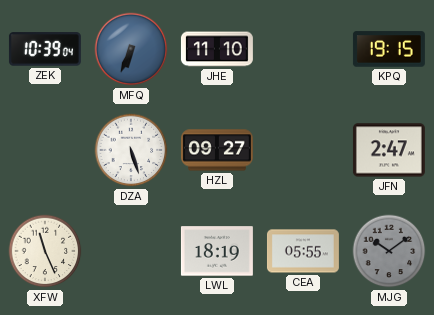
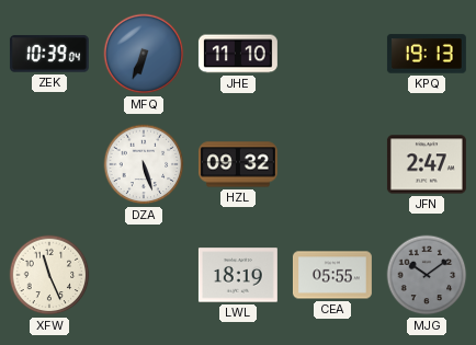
KPQ: 19:15 -> 19:13
HZL: 09:27 -> 09:32
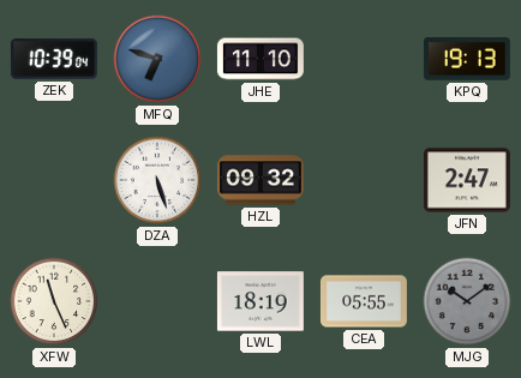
MFQ: 6:34 -> 6:48
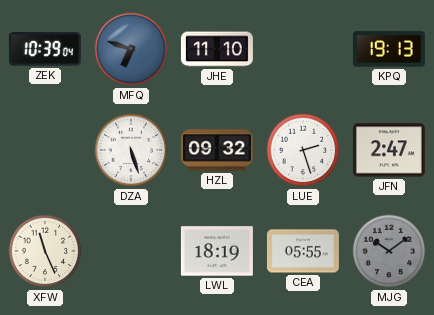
LUE: none -> 2:27
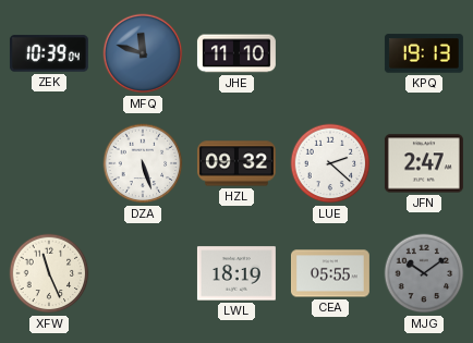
MFQ: 6:48 -> 11:48
LUE: 2:27 -> 2:22
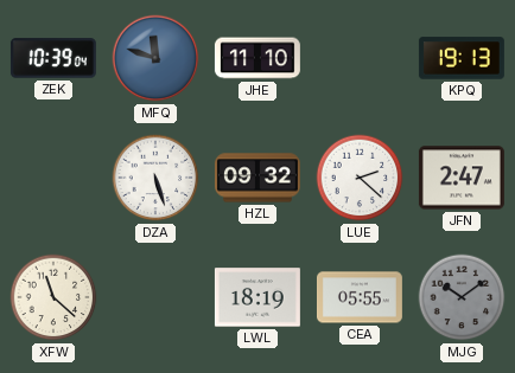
XFW: 11:26 -> 11:22
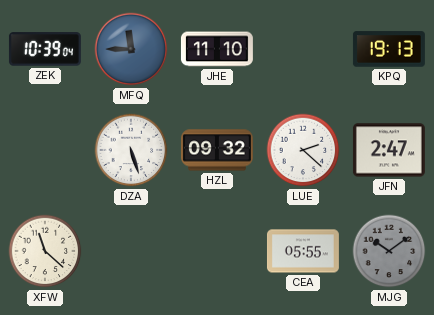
MFQ: 11:48 -> 11:45
LWL: 18:19 -> none
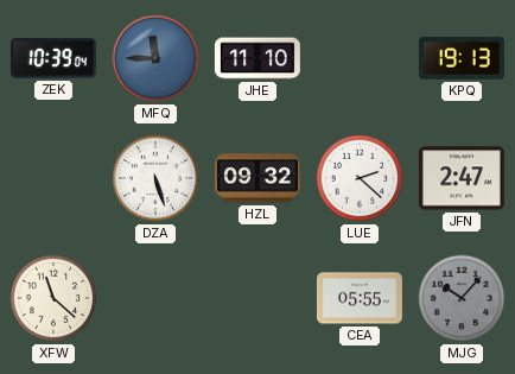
MJG: 10:09 -> 10:07
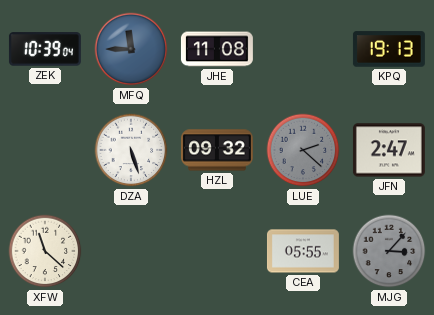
JHE: 11:10 -> 11:08
LUE dial: white -> grey
MJG: 10:07 -> 3:07
